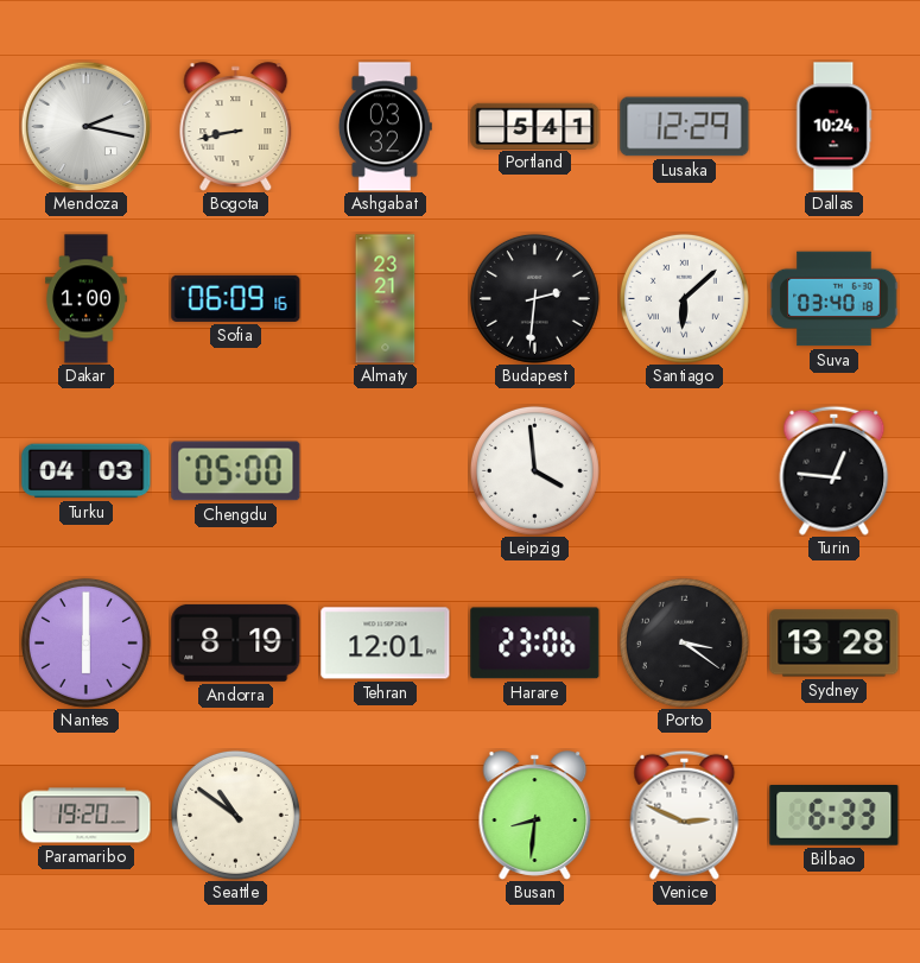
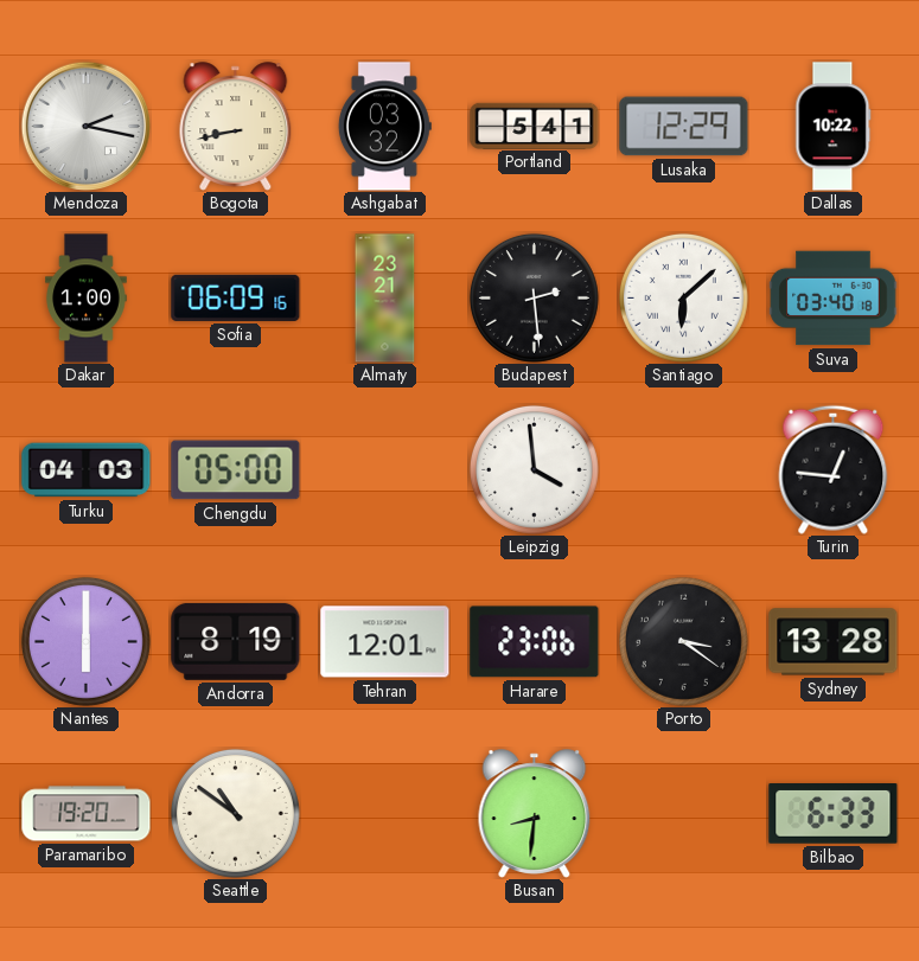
Dallas: 10:24 -> 10:22
Budapest: 2:31 -> 2:29
Venice: 2:49 -> none
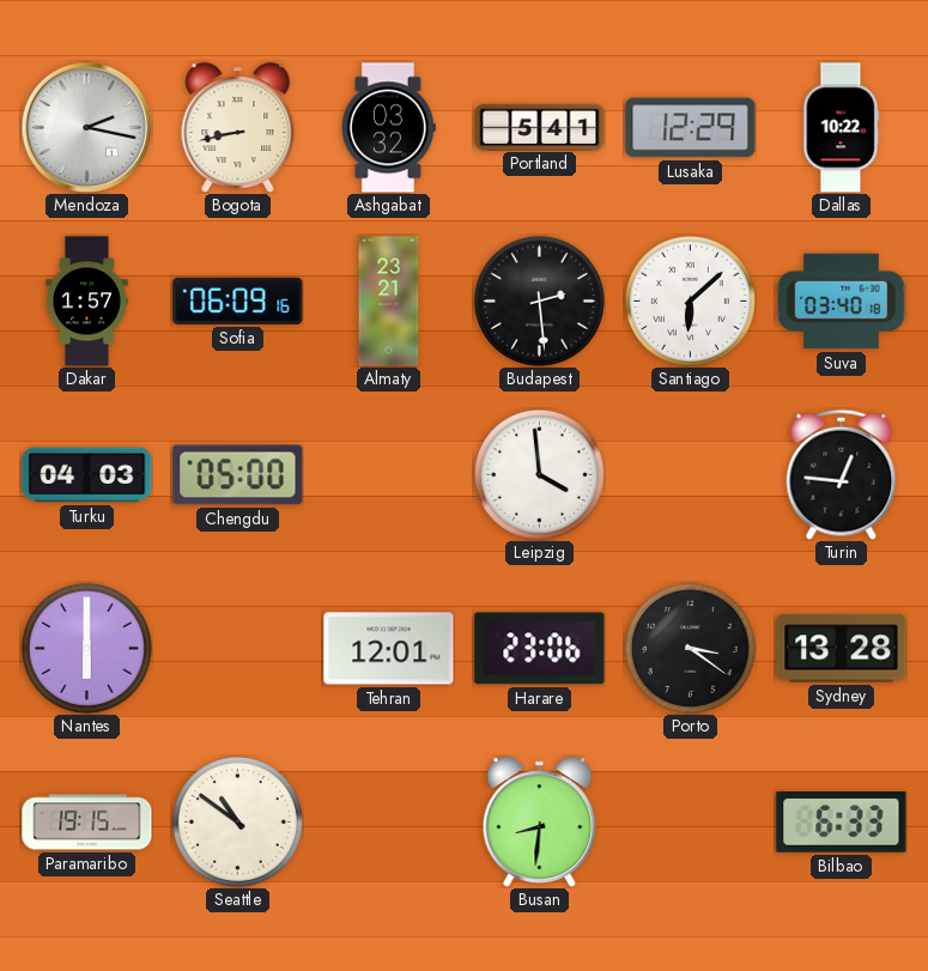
Dakar: 1:00 -> 1:57
Andorra: 8:19 -> none
Paramaribo: 19:20 -> 19:15
